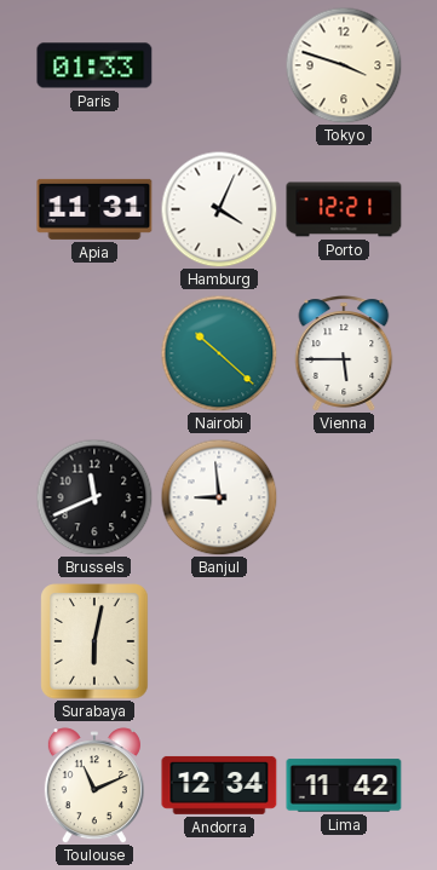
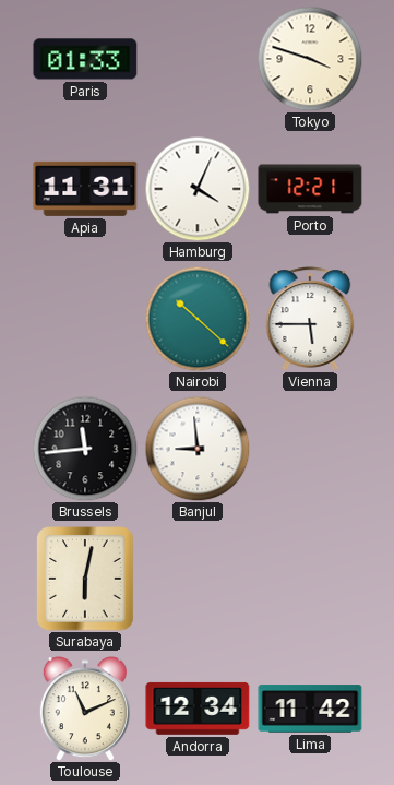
Brussels: 11:41 -> 11:44
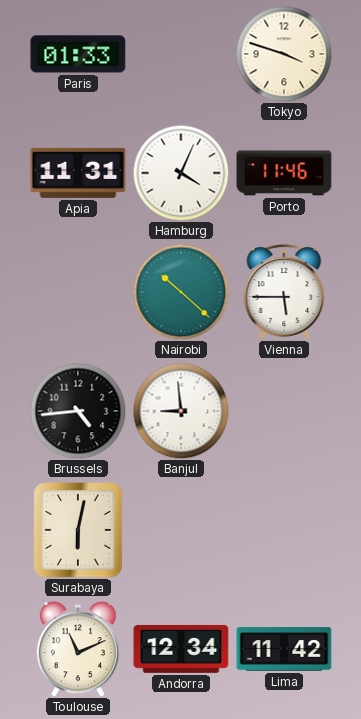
Porto: 12:21 -> 11:46
Brussels: 11:44 -> 4:44
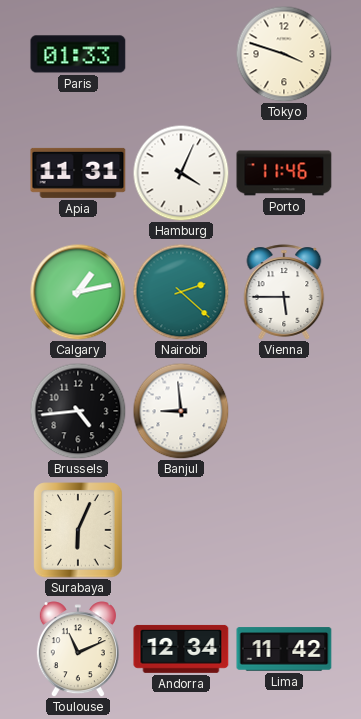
Calgary: none -> 1:13
Nairobi: 10:22 -> 2:22
Surabaya: 6:02 -> 6:04
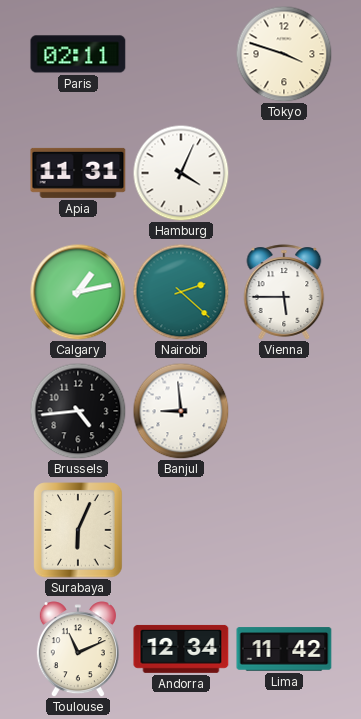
Paris: 01:33 -> 02:11
Porto: 11:46 -> none
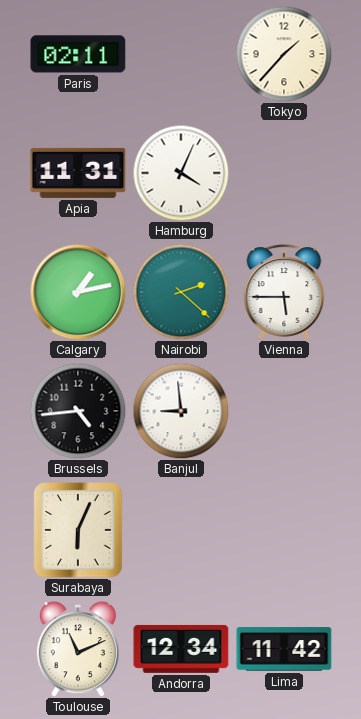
Tokyo: 3:48 -> 1:37
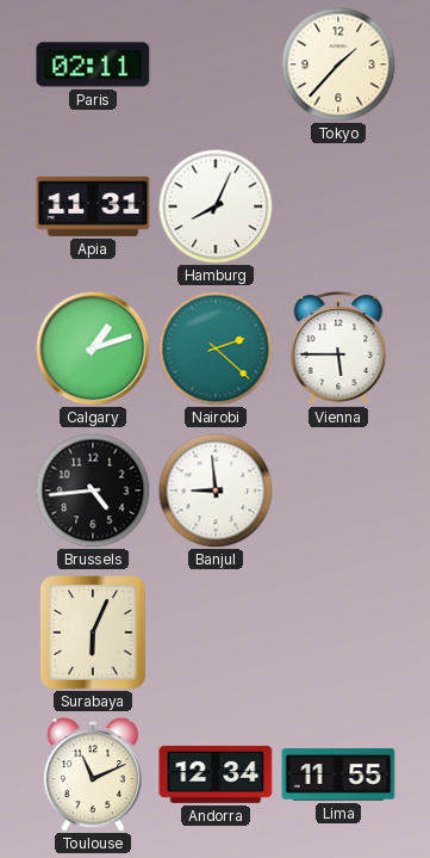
Hamburg: 4:04 -> 8:04
Calgary: 1:13 -> 1:12
Lima: 11:42 -> 11:55
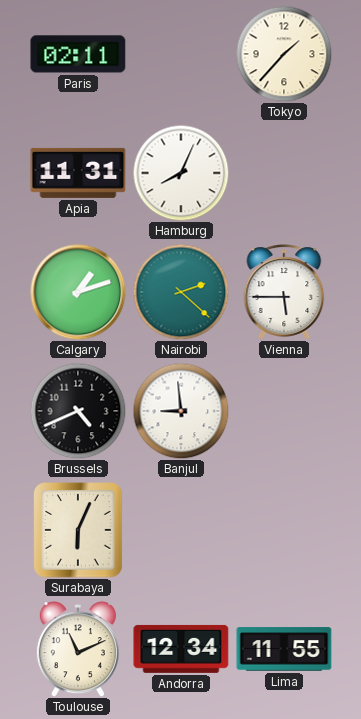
Brussels: 4:44 -> 4:41
